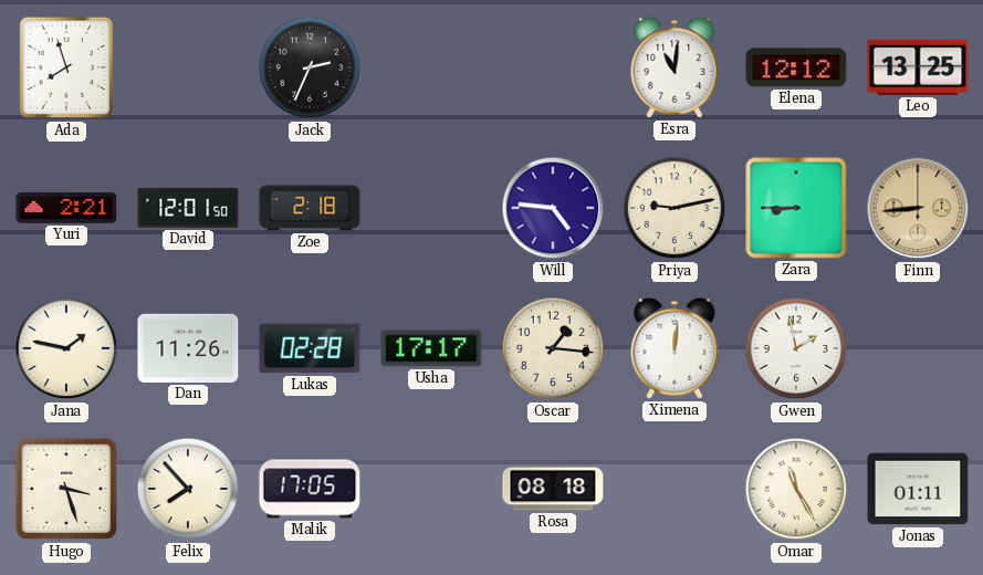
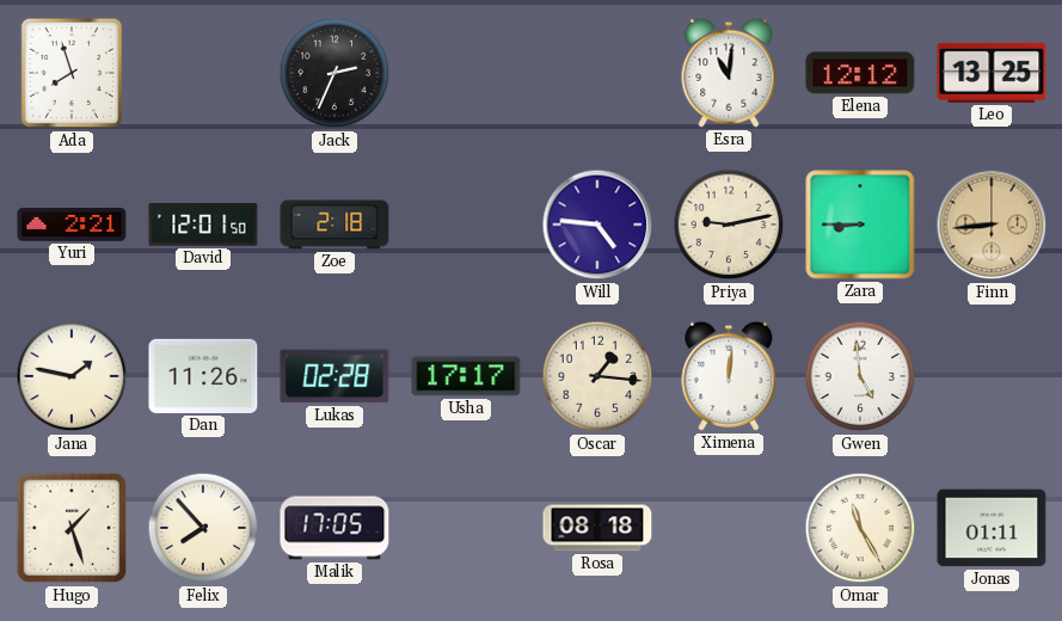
Gwen: 1:58 -> 4:59
Hugo: 3:27 -> 1:27
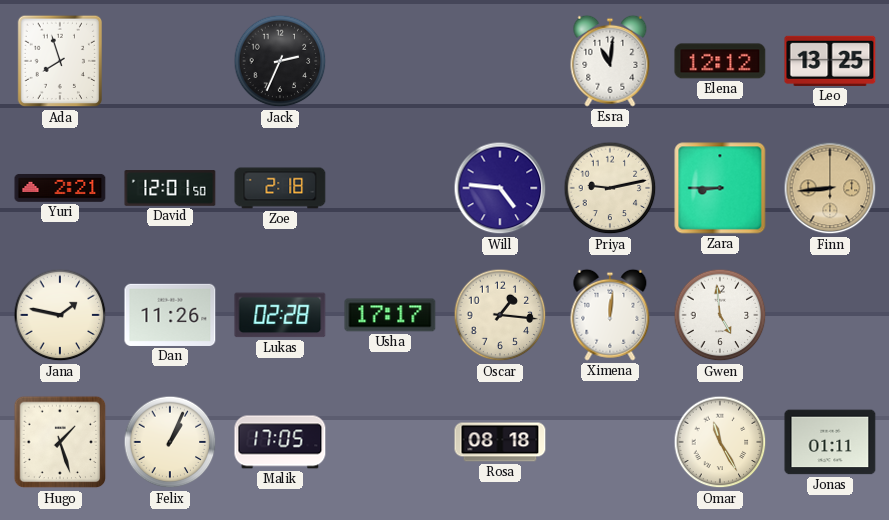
Felix: 7:53 -> 1:04
